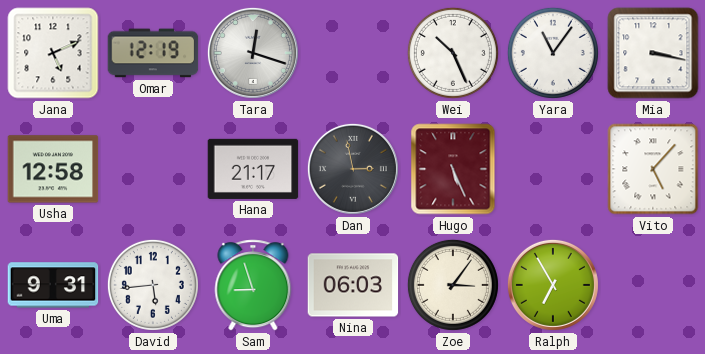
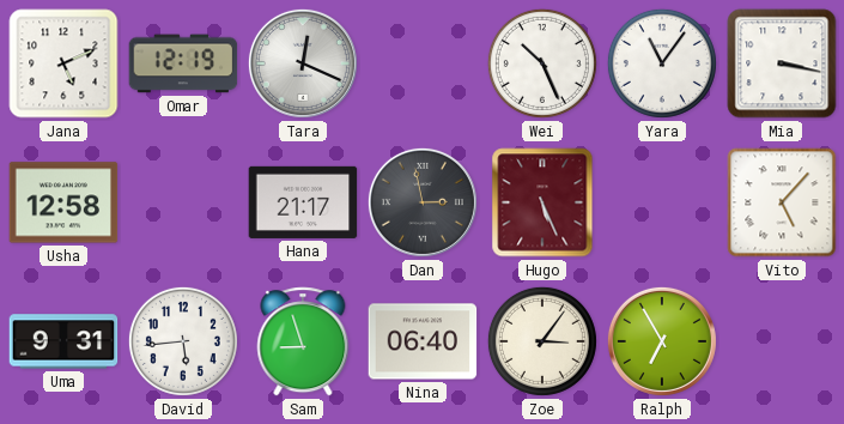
Tara: 12:18 -> 12:19
Nina: 06:03 -> 06:40
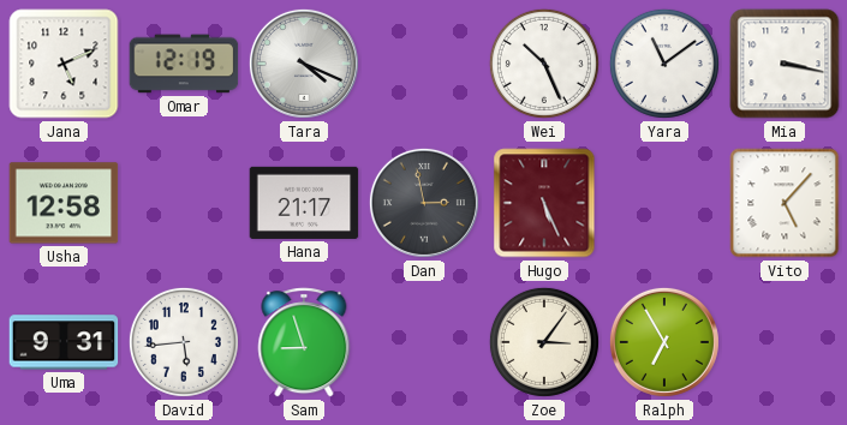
Tara: 12:19 -> 4:19
Yara: 11:06 -> 11:09
Nina: 06:40 -> none
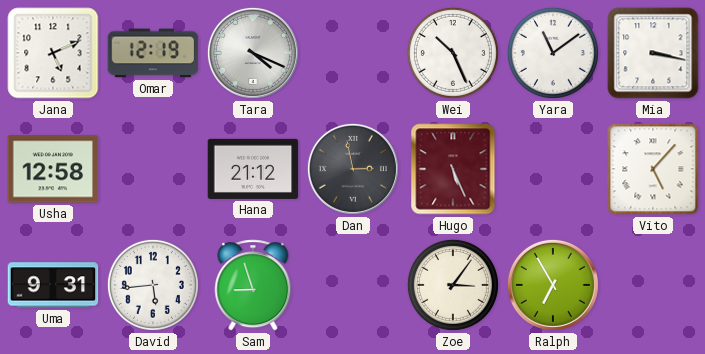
Hana: 21:17 -> 21:12
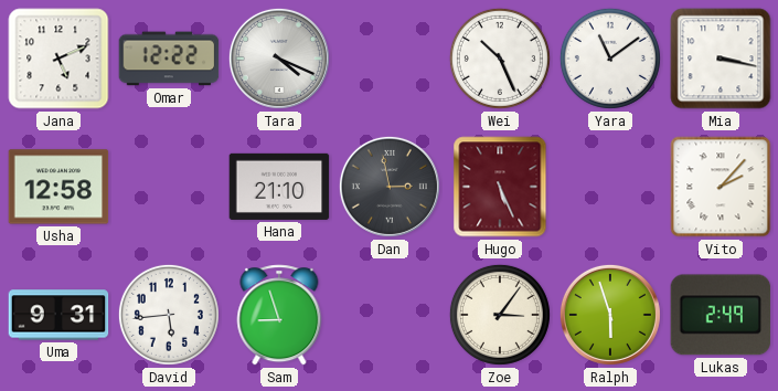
Omar: 12:19 -> 12:22
Hana: 21:12 -> 21:10
Vito: 5:07 -> 2:07
Ralph: 6:55 -> 5:57
Lukas: none -> 2:49
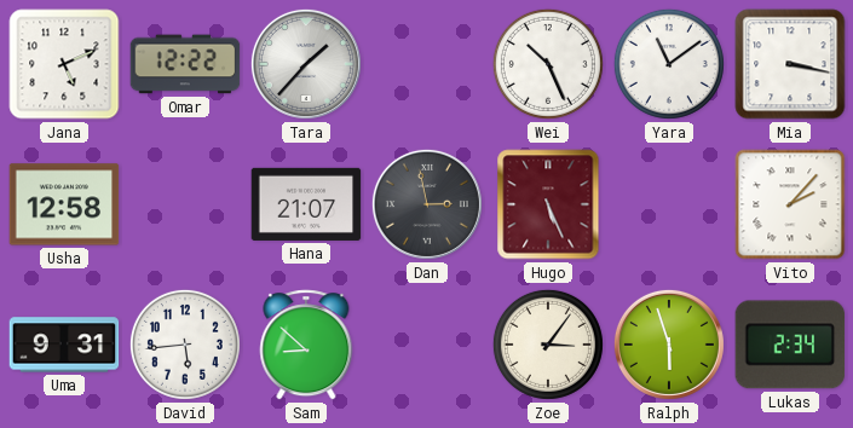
Tara: 4:19 -> 1:37
Hana: 21:10 -> 21:07
Sam: 8:57 -> 8:52
Lukas: 2:49 -> 2:34
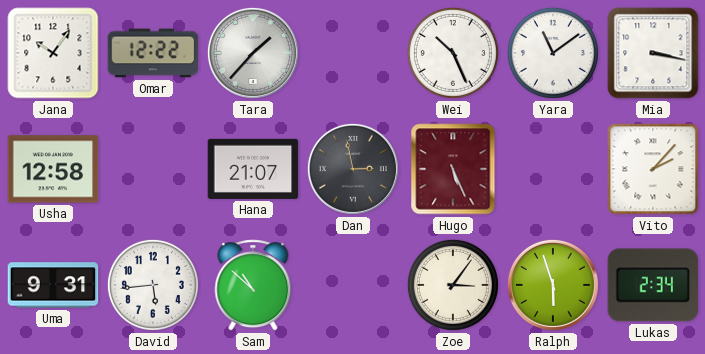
Jana: 5:11 -> 10:06
Sam: 8:52 -> 10:52
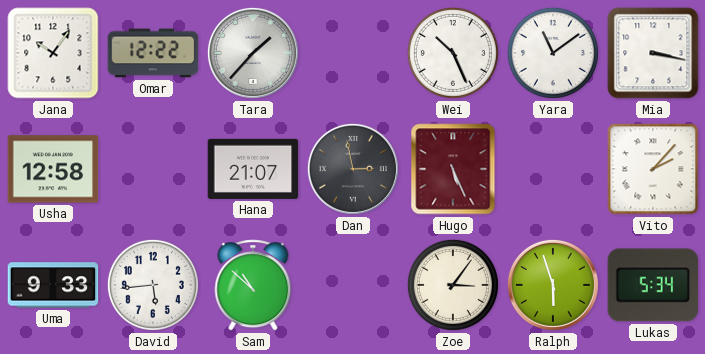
Uma: 9:31 -> 9:33
Lukas: 2:34 -> 5:34
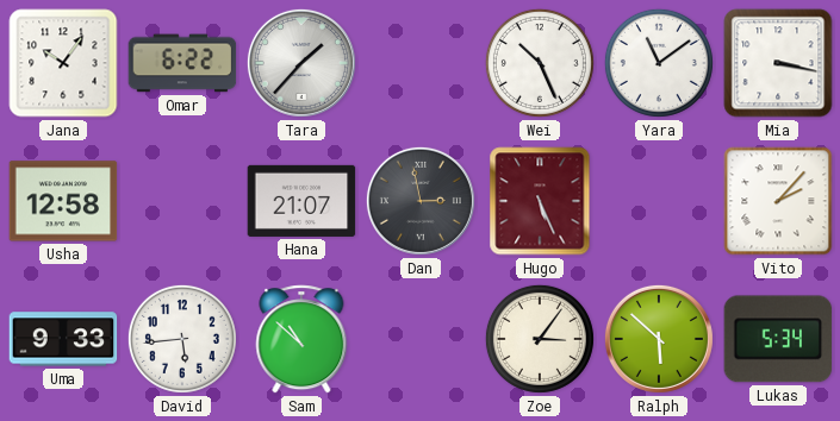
Omar: 12:22 -> 6:22
Ralph: 5:57 -> 5:52
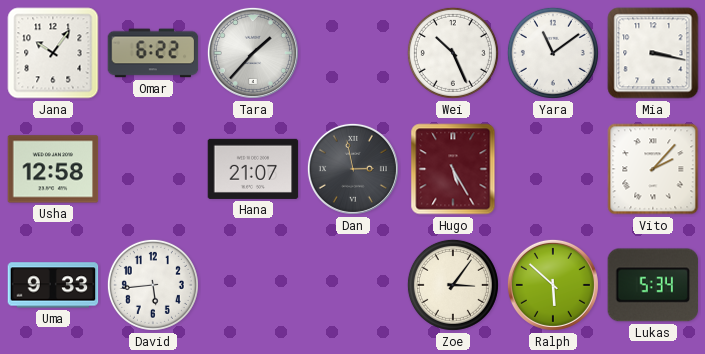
Hugo: 5:26 -> 5:25
Sam: 10:52 -> none
